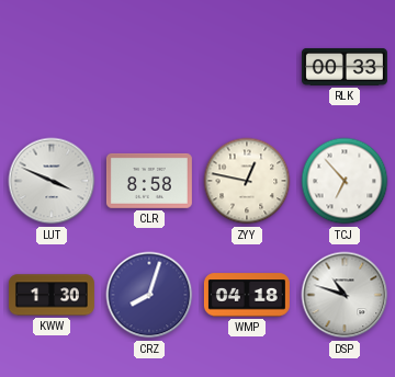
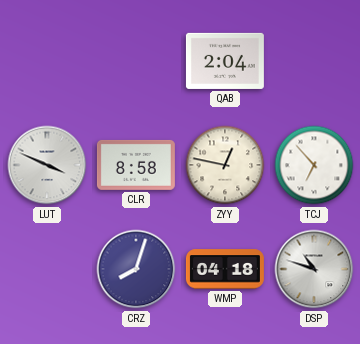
QAB: none -> 2:04
RLK: 00:33 -> none
KWW: 1:30 -> none
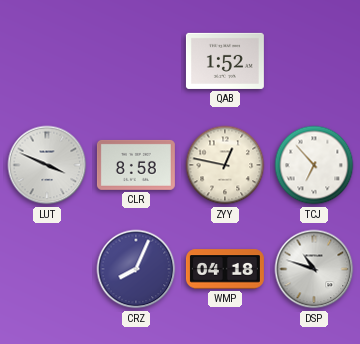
QAB: 2:04 -> 1:52
CRZ: 8:03 -> 8:04
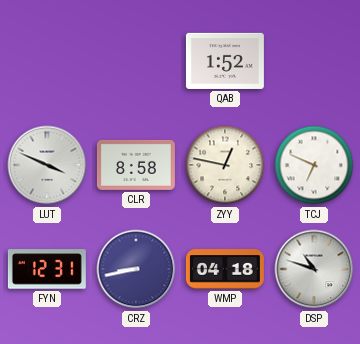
TCJ: 6:53 -> 6:49
FYN: none -> 12:31
CRZ: 8:04 -> 8:43
